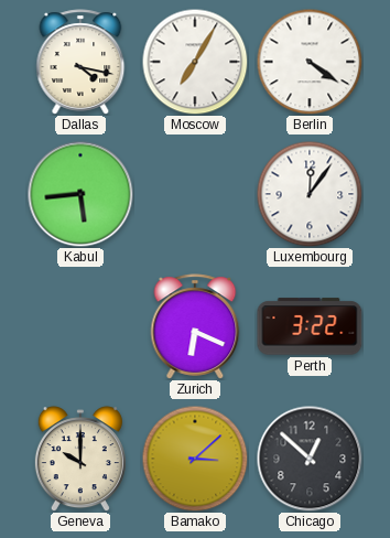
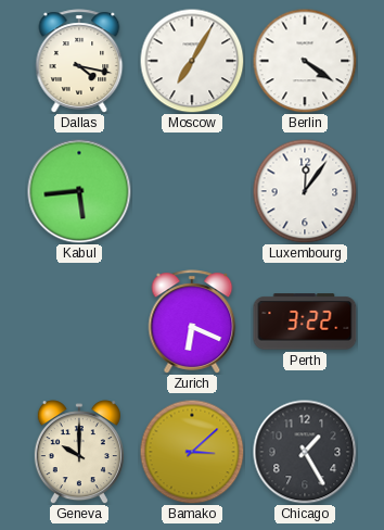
Chicago: 12:52 -> 1:25
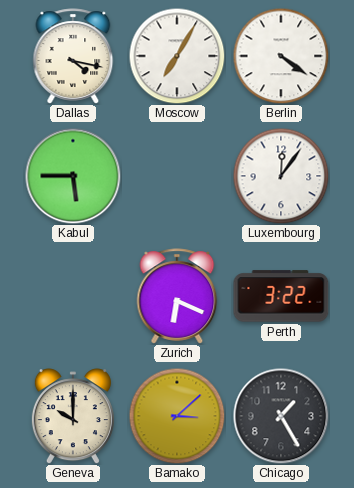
Kabul: 5:44 -> 5:45
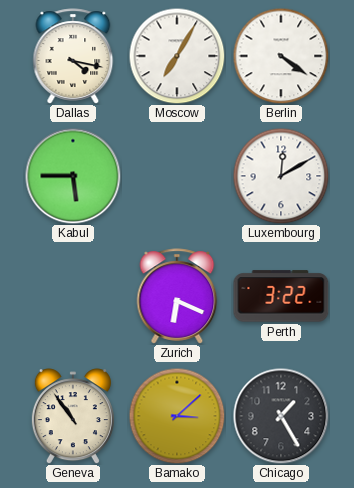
Luxembourg: 12:06 -> 12:10
Geneva: 10:00 -> 10:54
